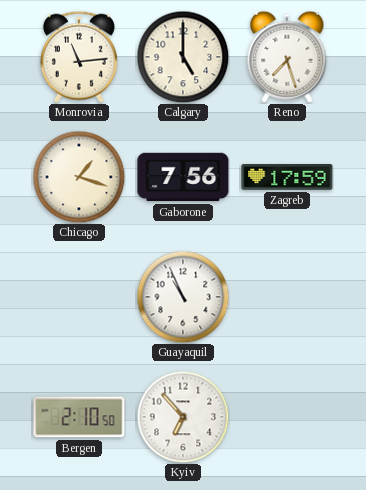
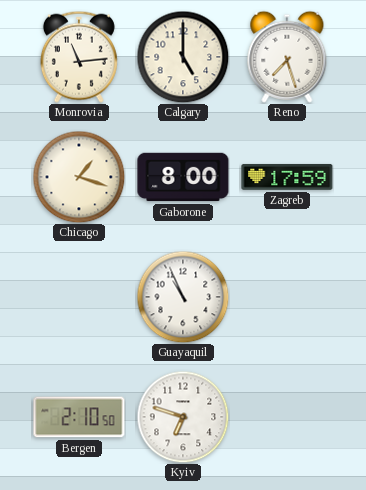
Gaborone: 7:56 -> 8:00
Kyiv: 6:53 -> 6:48
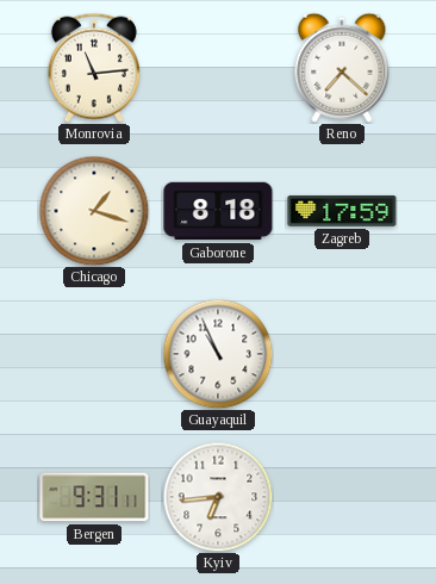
Calgary: 5:00 -> none
Reno: 7:27 -> 7:22
Gaborone: 8:00 -> 8:18
Bergen: 2:10 -> 9:31
Kyiv: 6:48 -> 6:44
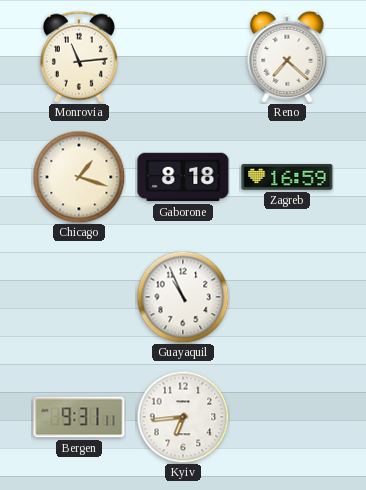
Zagreb: 17:59 -> 16:59
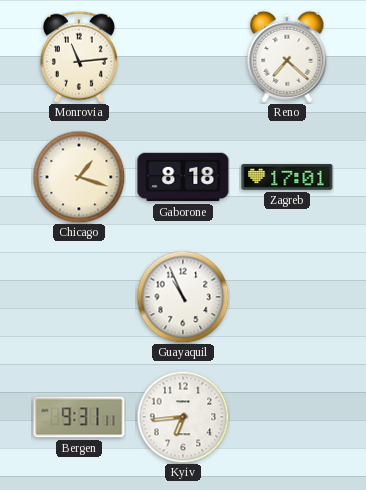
Zagreb: 16:59 -> 17:01
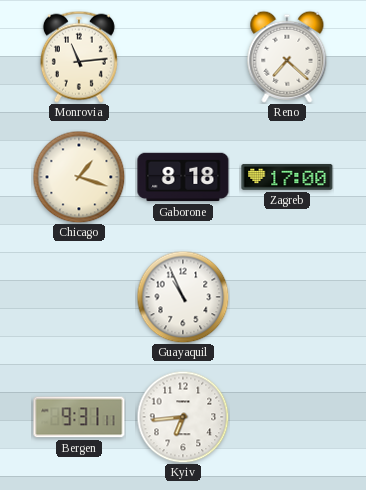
Zagreb: 17:01 -> 17:00
